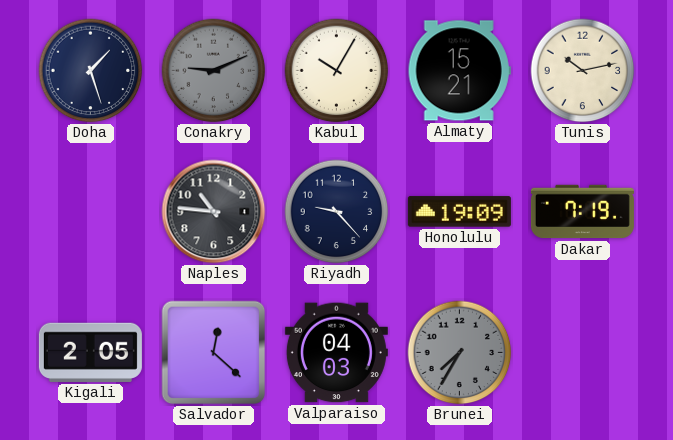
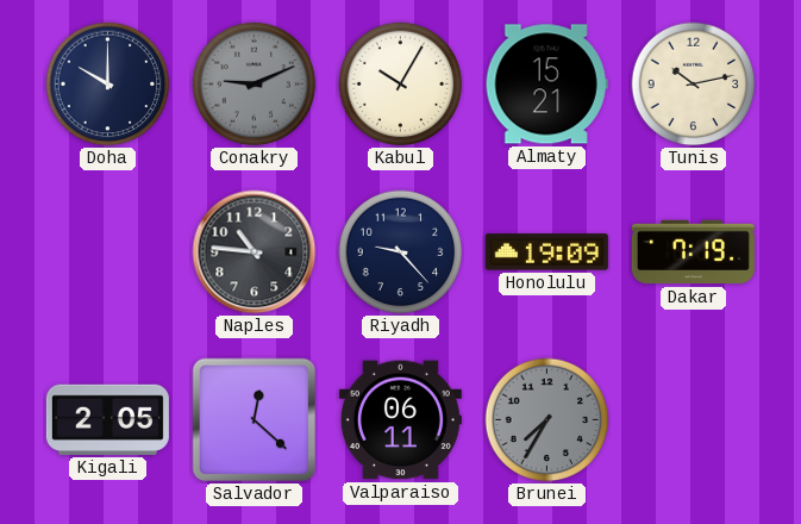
Doha: 1:27 -> 10:00
Valparaiso: 04:03 -> 06:11
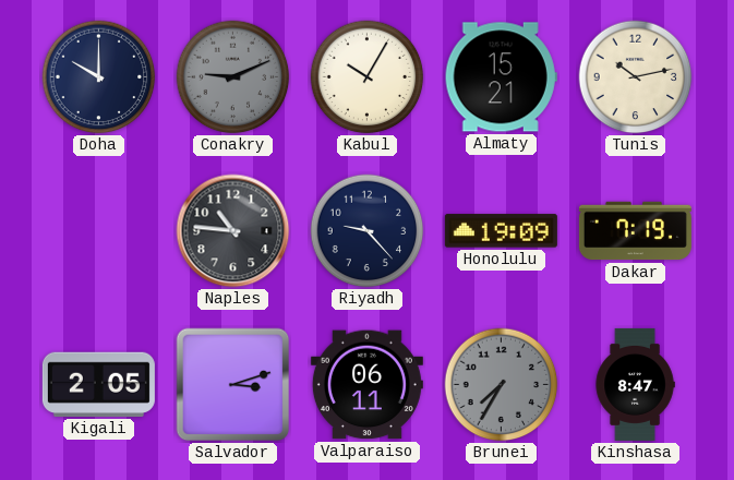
Salvador: 12:22 -> 3:12
Kinshasa: none -> 8:47
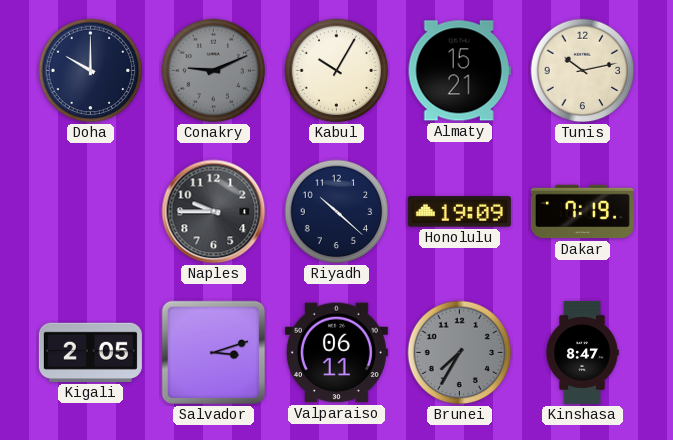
Naples: 10:46 -> 9:45
Riyadh: 9:23 -> 10:22
